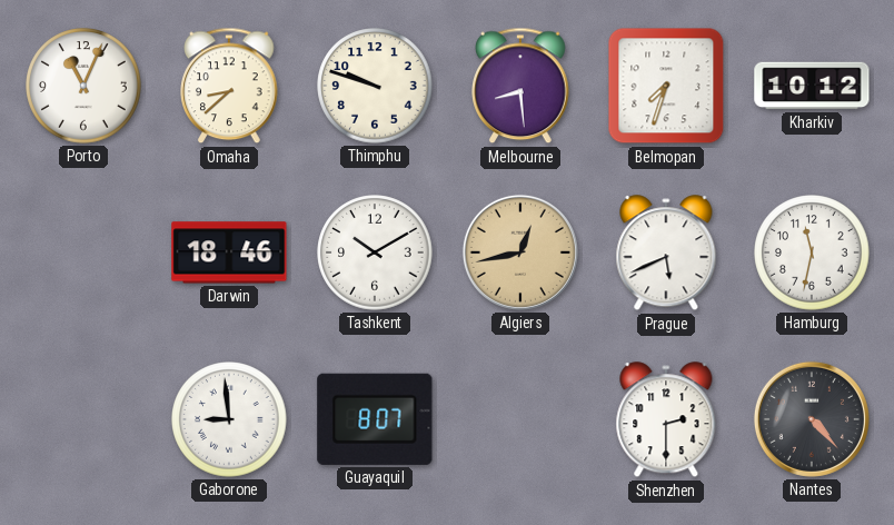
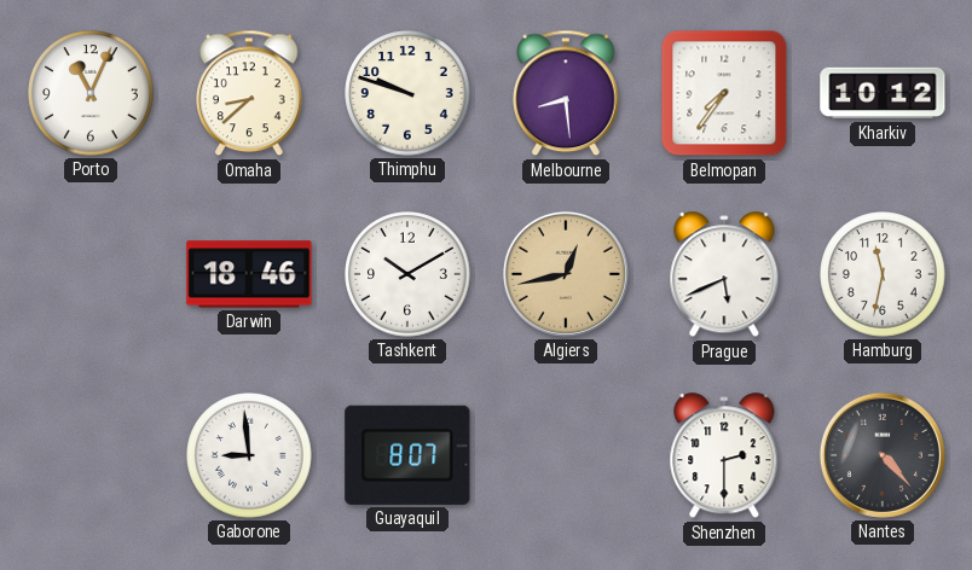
Belmopan: 7:33 -> 7:36
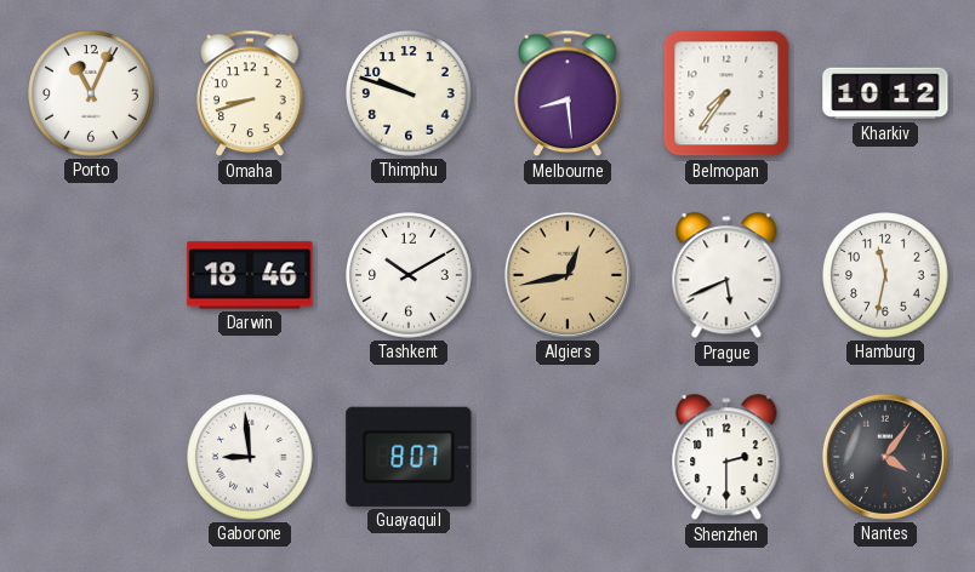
Omaha: 8:38 -> 8:42
Nantes: 4:23 -> 4:06
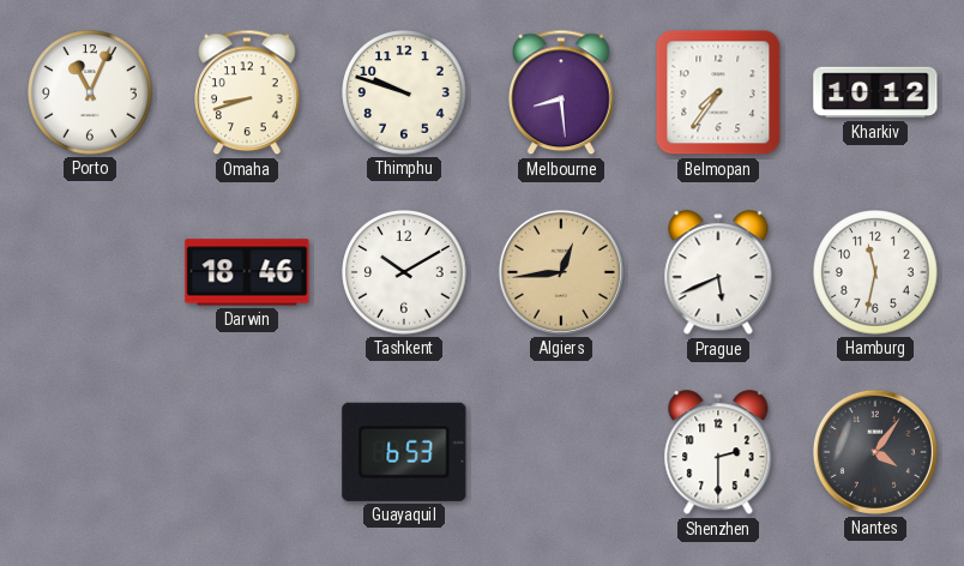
Algiers: 12:43 -> 12:44
Gaborone: 8:59 -> none
Guayaquil: 8:07 -> 6:53
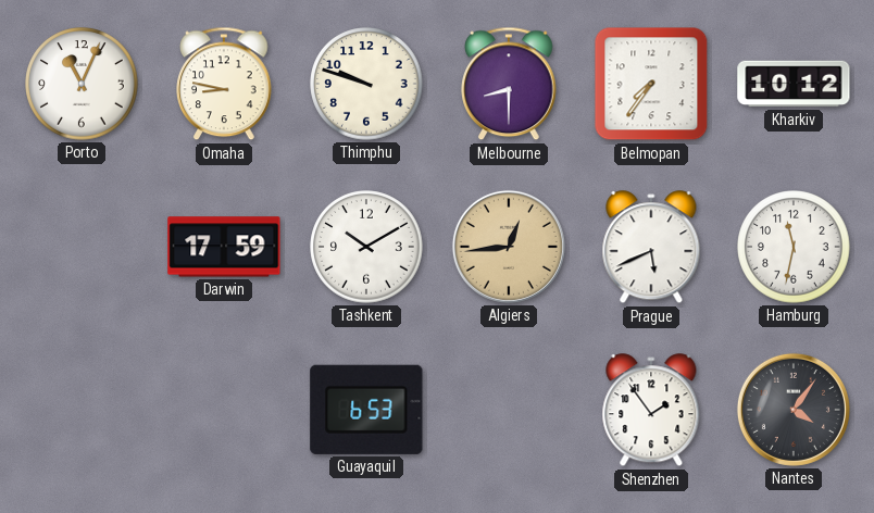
Omaha: 8:42 -> 8:47
Melbourne: 8:29 -> 8:30
Darwin: 18:46 -> 17:59
Shenzhen: 2:30 -> 1:54
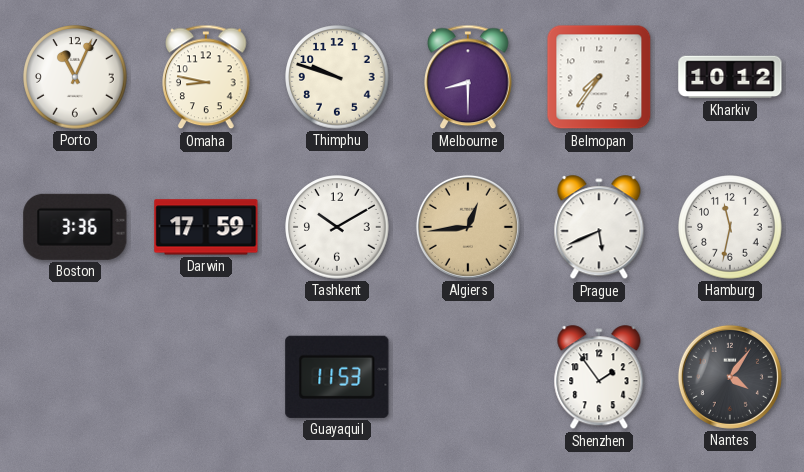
Boston: none -> 3:36
Guayaquil: 6:53 -> 11:53
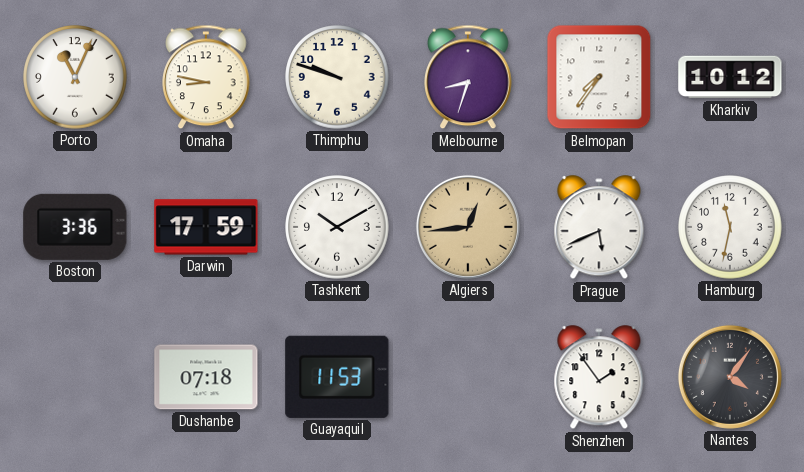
Melbourne: 8:30 -> 8:33
Dushanbe: none -> 07:18
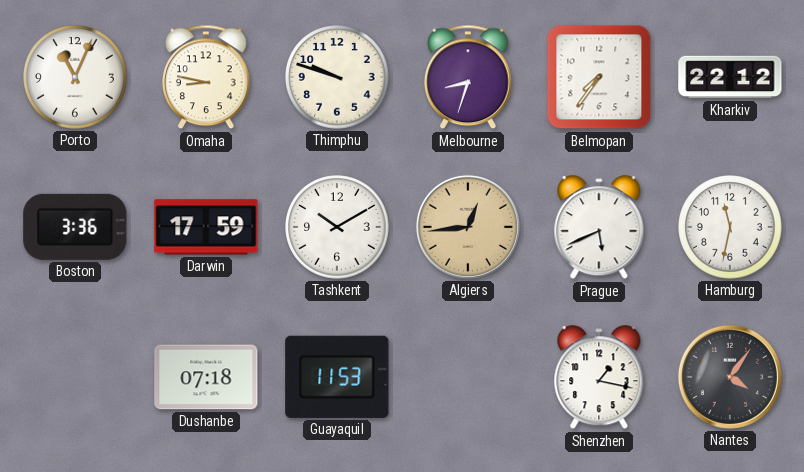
Kharkiv: 10:12 -> 22:12
Shenzhen: 1:54 -> 1:17
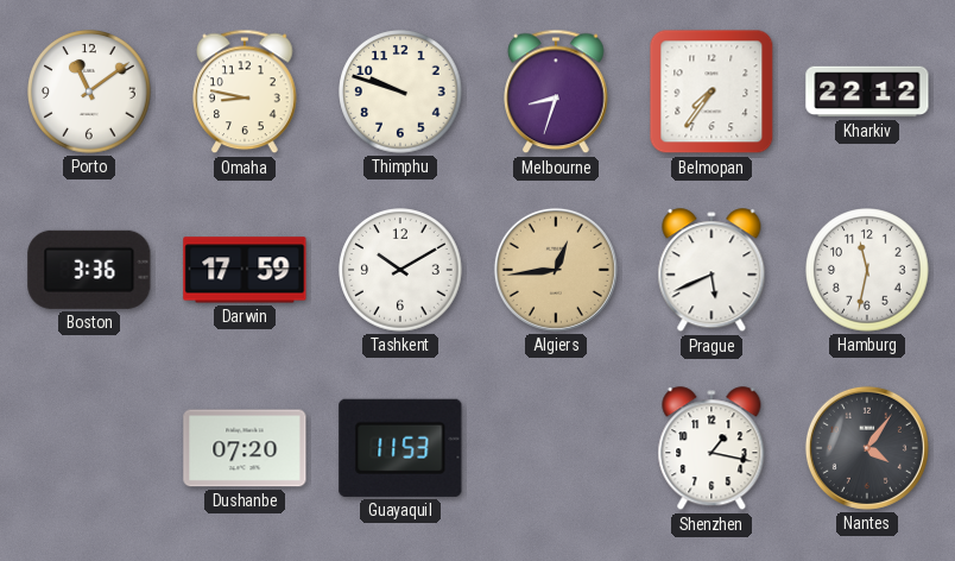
Porto: 11:04 -> 11:09
Dushanbe: 07:18 -> 07:20
